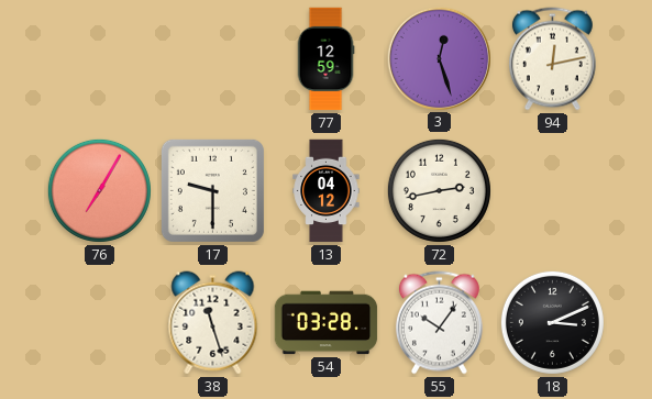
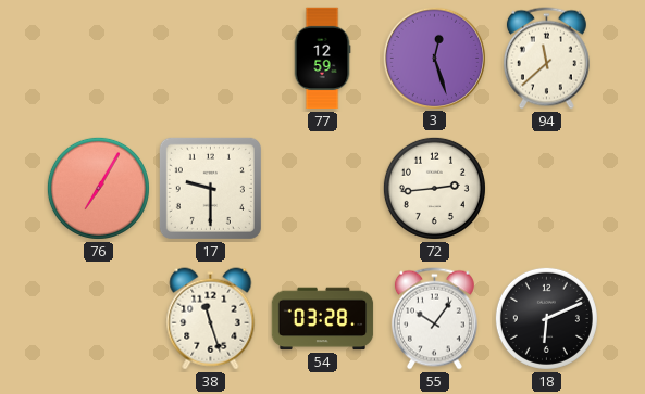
94: 12:13 -> 11:38
13: 04:12 -> none
72: 2:43 -> 2:44
18: 3:11 -> 6:11
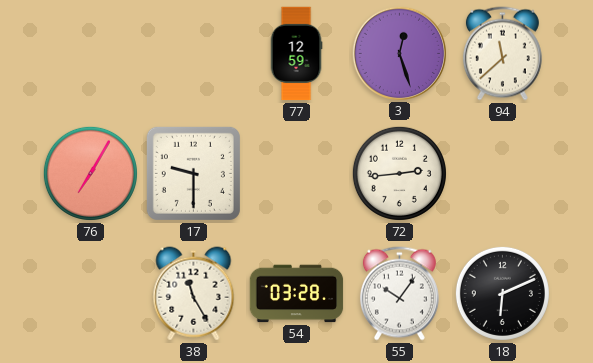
38: 11:27 -> 11:25
